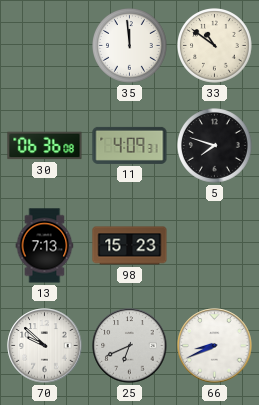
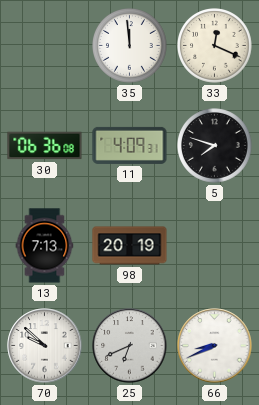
33: 10:51 -> 12:19
98: 15:23 -> 20:19
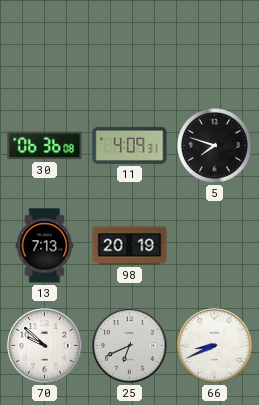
35: 11:59 -> none
33: 12:19 -> none
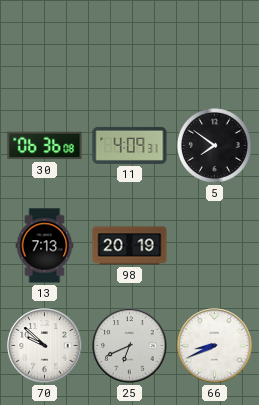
5: 7:48 -> 7:51
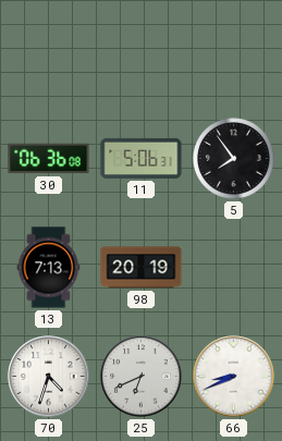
11: 4:09 -> 5:06
5: 7:51 -> 7:54
70: 9:52 -> 4:33
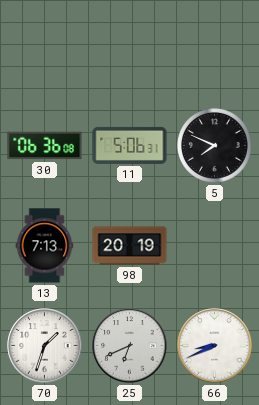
5: 7:54 -> 7:49
70: 4:33 -> 1:33
